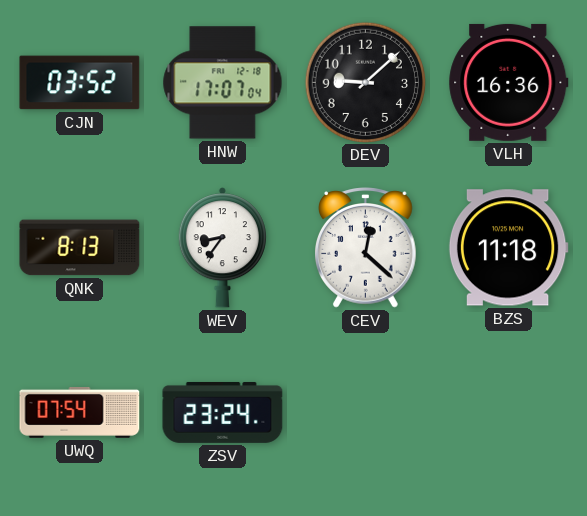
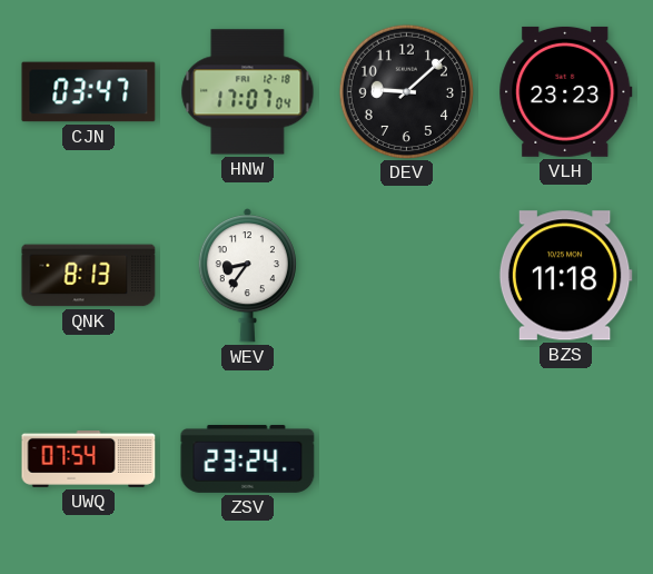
CJN: 03:52 -> 03:47
VLH: 16:36 -> 23:23
CEV: 12:22 -> none
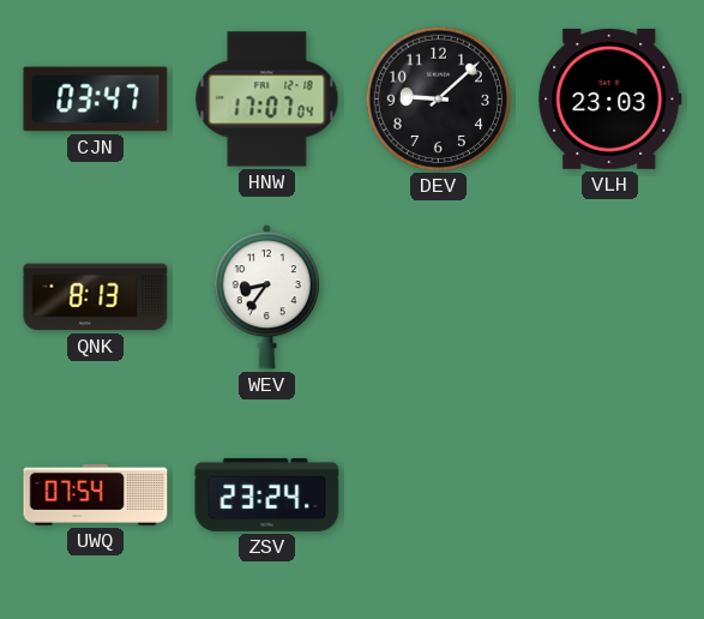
VLH: 23:23 -> 23:03
BZS: 11:18 -> none
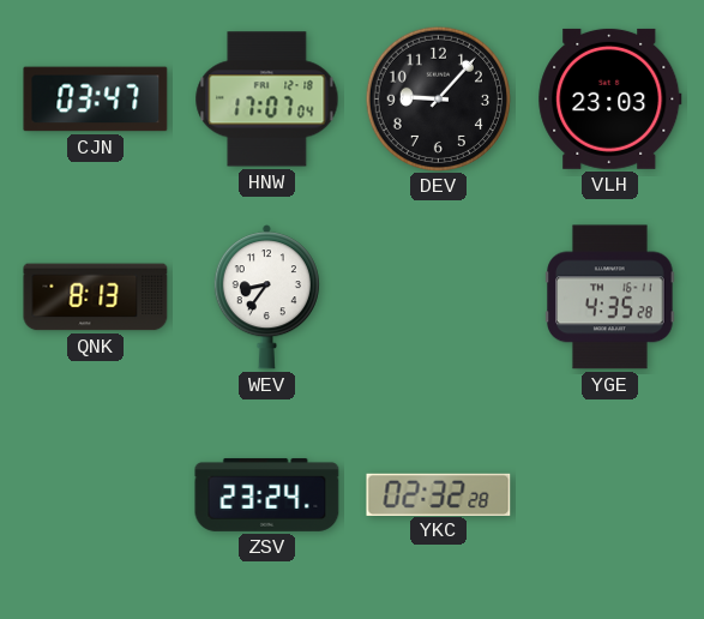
DEV: 9:08 -> 9:07
YGE: none -> 4:35
UWQ: 07:54 -> none
YKC: none -> 02:32
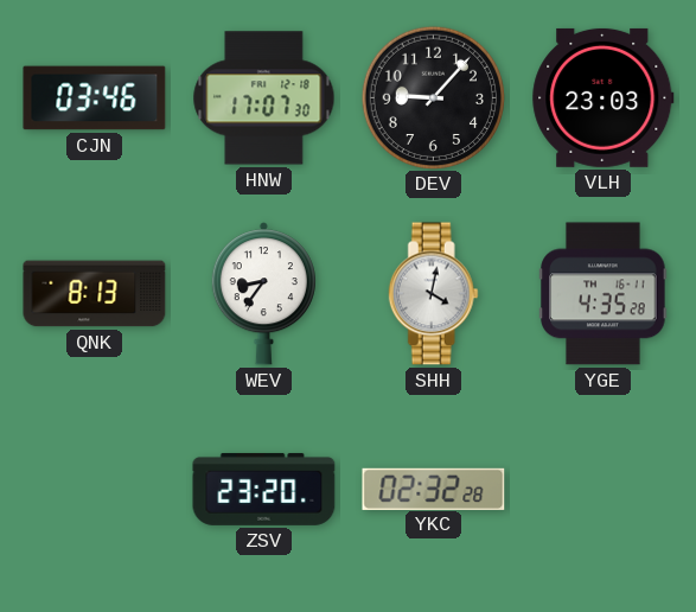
CJN: 03:47 -> 03:46
HNW: 17:07:04 -> 17:07:30
SHH: none -> 4:02
ZSV: 23:24 -> 23:20
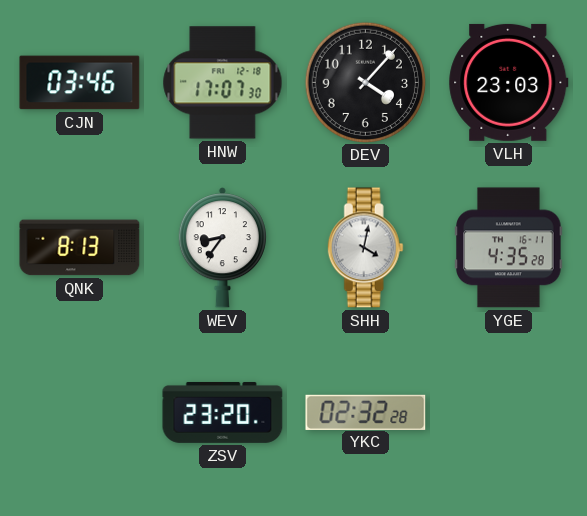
DEV: 9:07 -> 4:07
